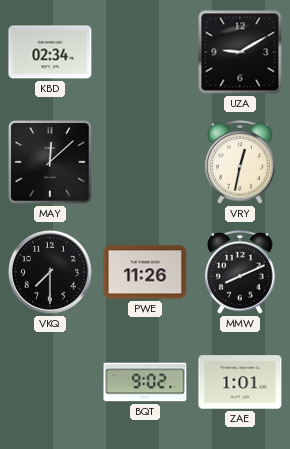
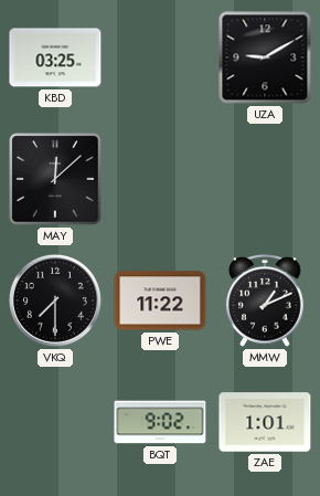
KBD: 02:34 -> 03:25
VRY: 12:32 -> none
PWE: 11:26 -> 11:22
MMW: 8:11 -> 1:11
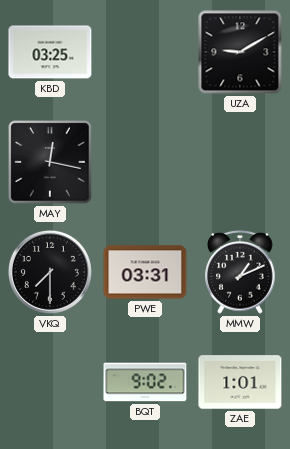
MAY: 12:08 -> 12:17
PWE: 11:22 -> 03:31
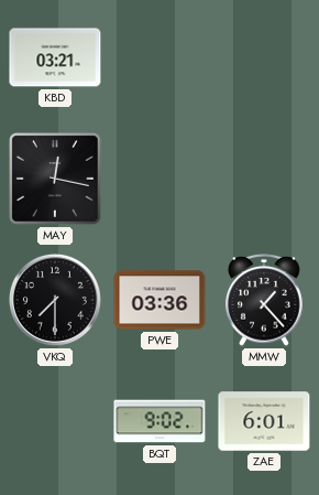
KBD: 03:25 -> 03:21
UZA: 9:10 -> none
PWE: 03:31 -> 03:36
MMW: 1:11 -> 1:23
ZAE: 1:01 -> 6:01
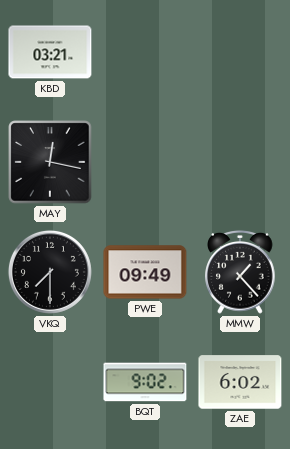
PWE: 03:36 -> 09:49
ZAE: 6:01 -> 6:02
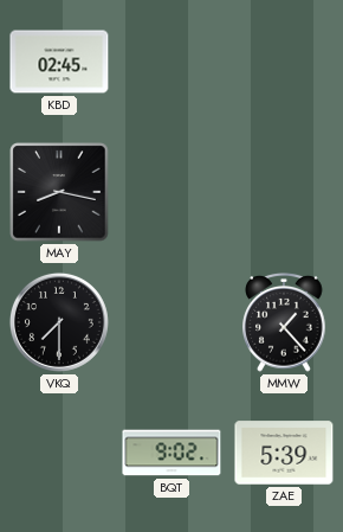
KBD: 03:21 -> 02:45
MAY: 12:17 -> 8:17
PWE: 09:49 -> none
ZAE: 6:02 -> 5:39
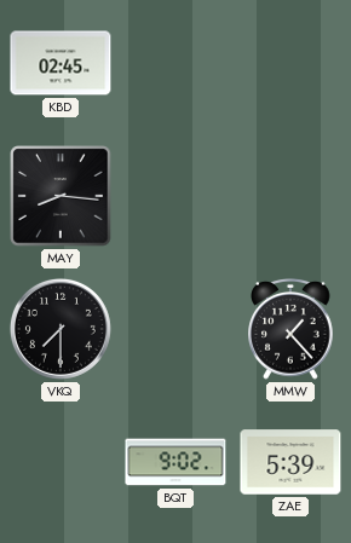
MAY: 8:17 -> 8:16
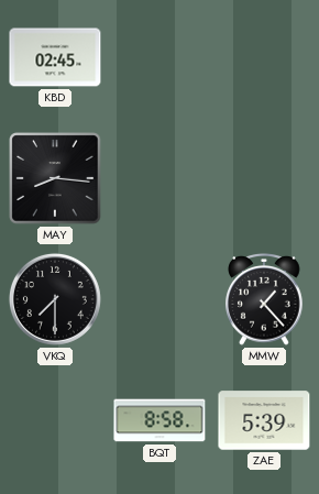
BQT: 9:02 -> 8:58
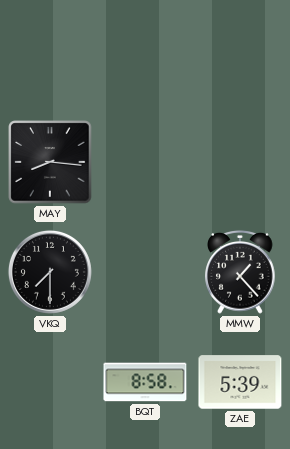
KBD: 02:45 -> none
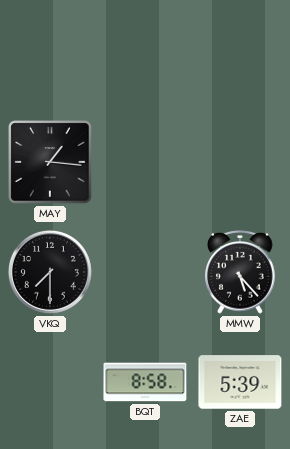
MAY: 8:16 -> 1:16
MMW: 1:23 -> 5:23
